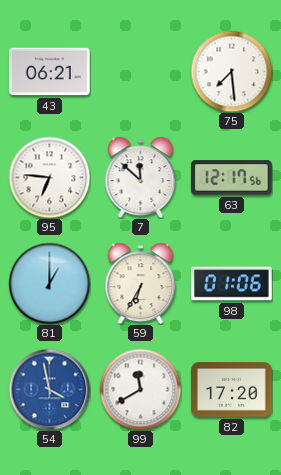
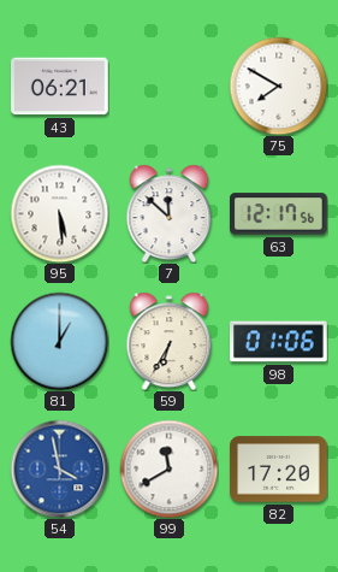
75: 7:29 -> 7:50
95: 6:46 -> 5:29
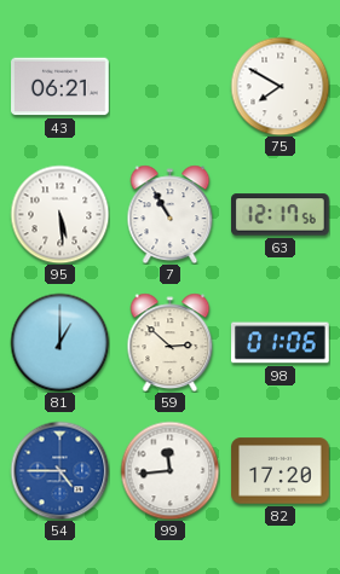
7: 11:52 -> 10:55
59: 6:35 -> 2:52
54: 3:58 -> 4:45
99: 11:40 -> 11:44
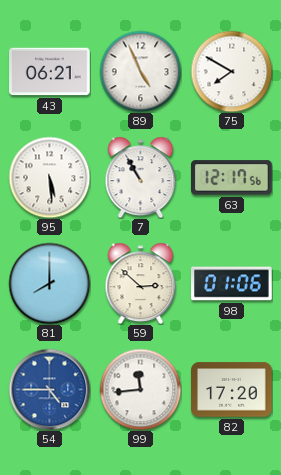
89: none -> 4:56
81: 1:00 -> 8:00
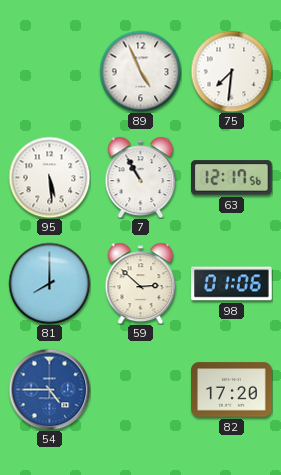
43: 06:21 -> none
75: 7:50 -> 7:31
99: 11:44 -> none
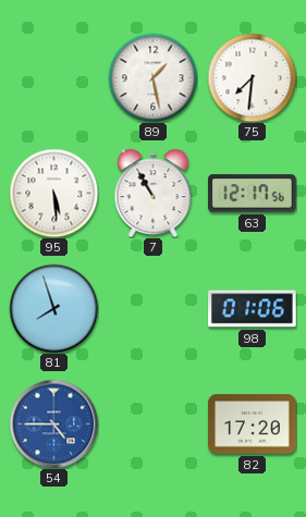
89: 4:56 -> 1:28
81: 8:00 -> 7:57
59: 2:52 -> none
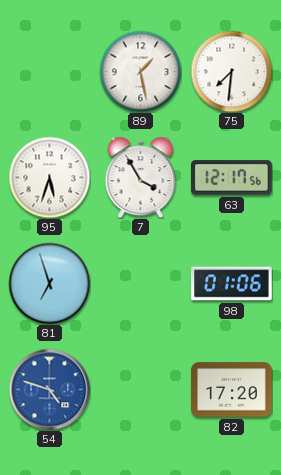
95: 5:29 -> 5:33
7: 10:55 -> 3:55
81: 7:57 -> 6:57
54: 4:45 -> 4:48
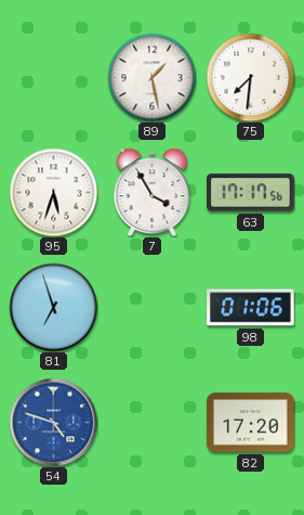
63: 12:17 -> 17:17
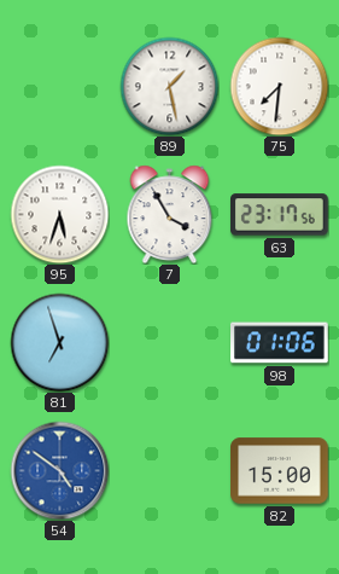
63: 17:17 -> 23:17
54: 4:48 -> 4:51
82: 17:20 -> 15:00
